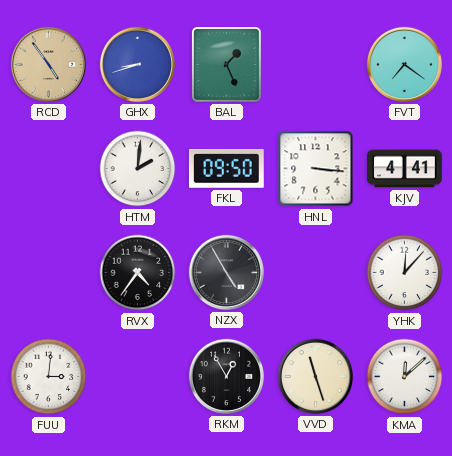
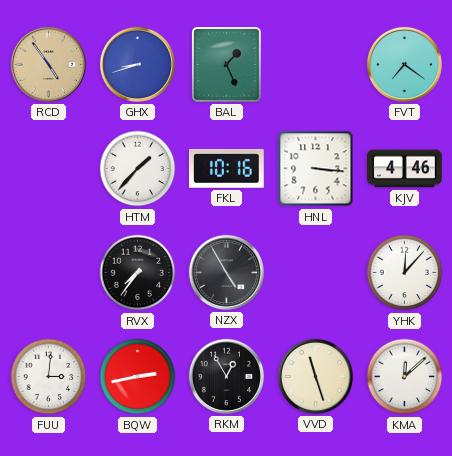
HTM: 2:01 -> 1:37
FKL: 09:50 -> 10:16
KJV: 4:41 -> 4:46
RVX: 4:36 -> 7:36
BQW: none -> 2:43
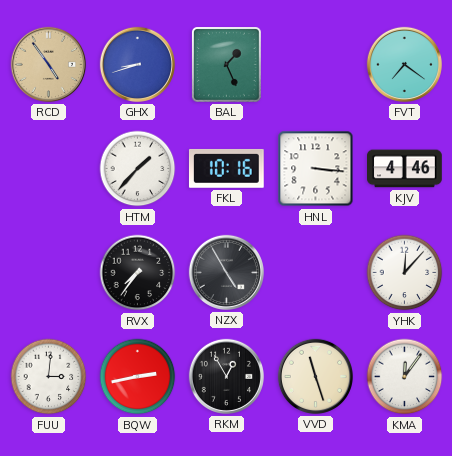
KMA: 12:08 -> 12:06
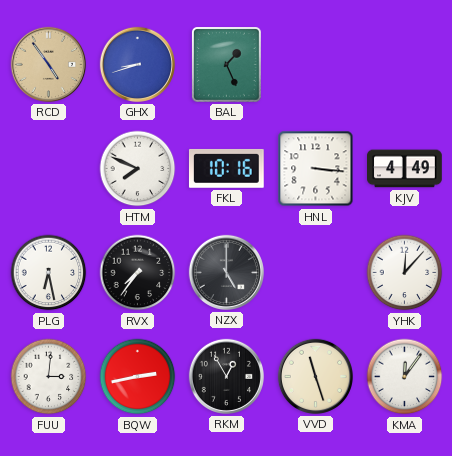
FVT: 7:21 -> none
HTM: 1:37 -> 7:49
KJV: 4:46 -> 4:49
PLG: none -> 6:28
NZX: 4:55 -> 5:00
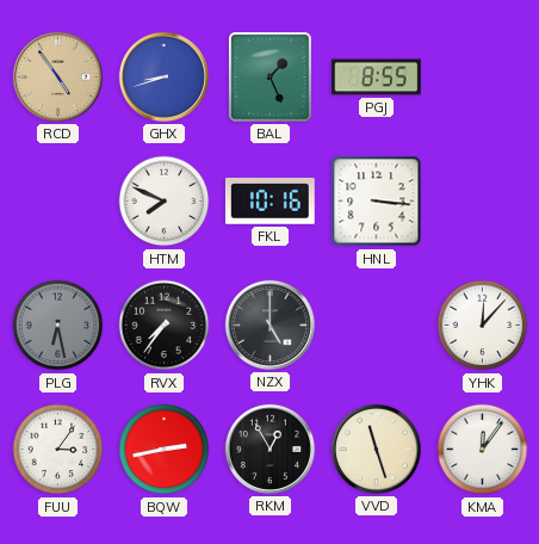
PGJ: none -> 8:55
KJV: 4:49 -> none
PLG dial: white -> grey
FUU: 3:01 -> 3:06
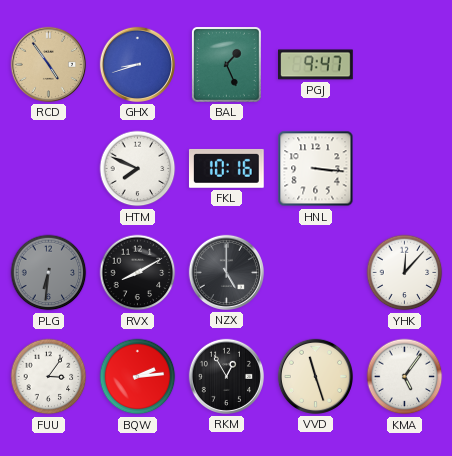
PGJ: 8:55 -> 9:47
PLG: 6:28 -> 6:31
RVX: 7:36 -> 8:10
BQW: 2:43 -> 2:14
KMA: 12:06 -> 5:06
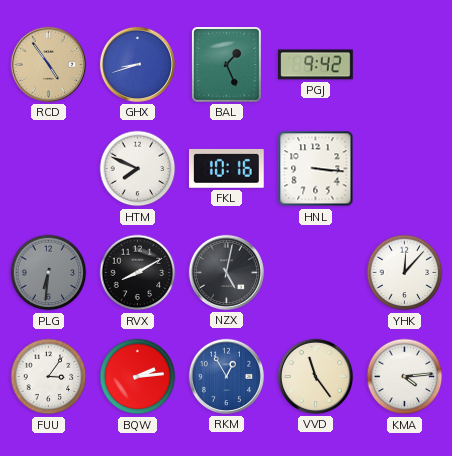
PGJ: 9:47 -> 9:42
NZX: 5:00 -> 5:02
RKM dial: black -> blue
VVD: 11:27 -> 11:24
KMA: 5:06 -> 4:14
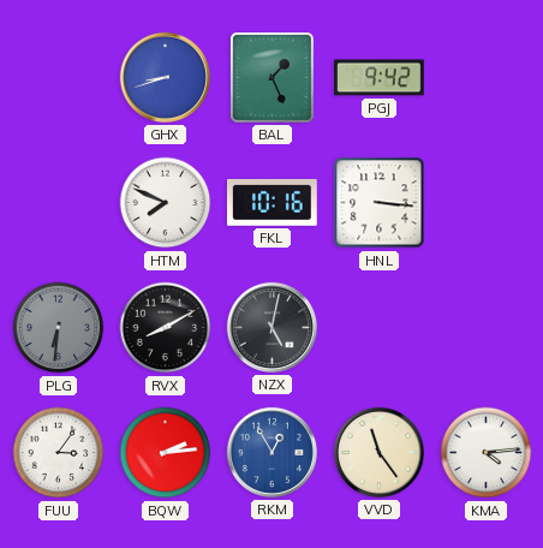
RCD: 4:54 -> none
YHK: 12:07 -> none
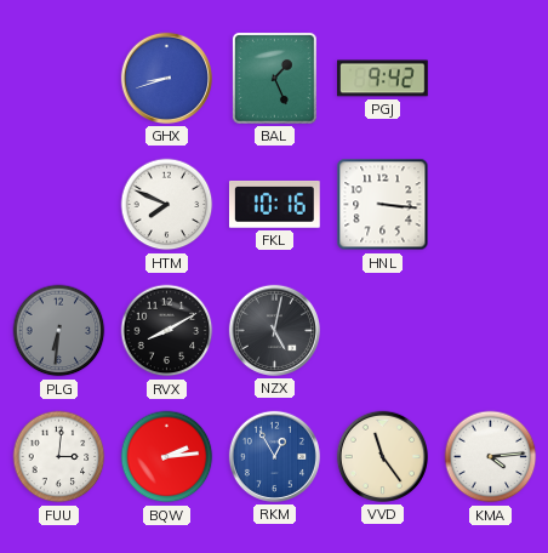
FUU: 3:06 -> 3:01
